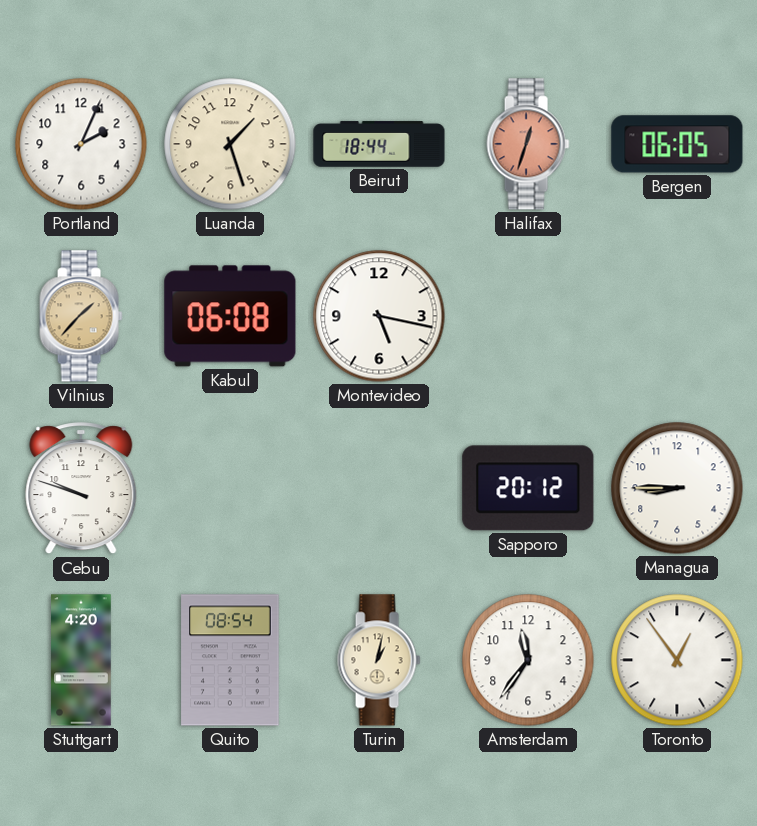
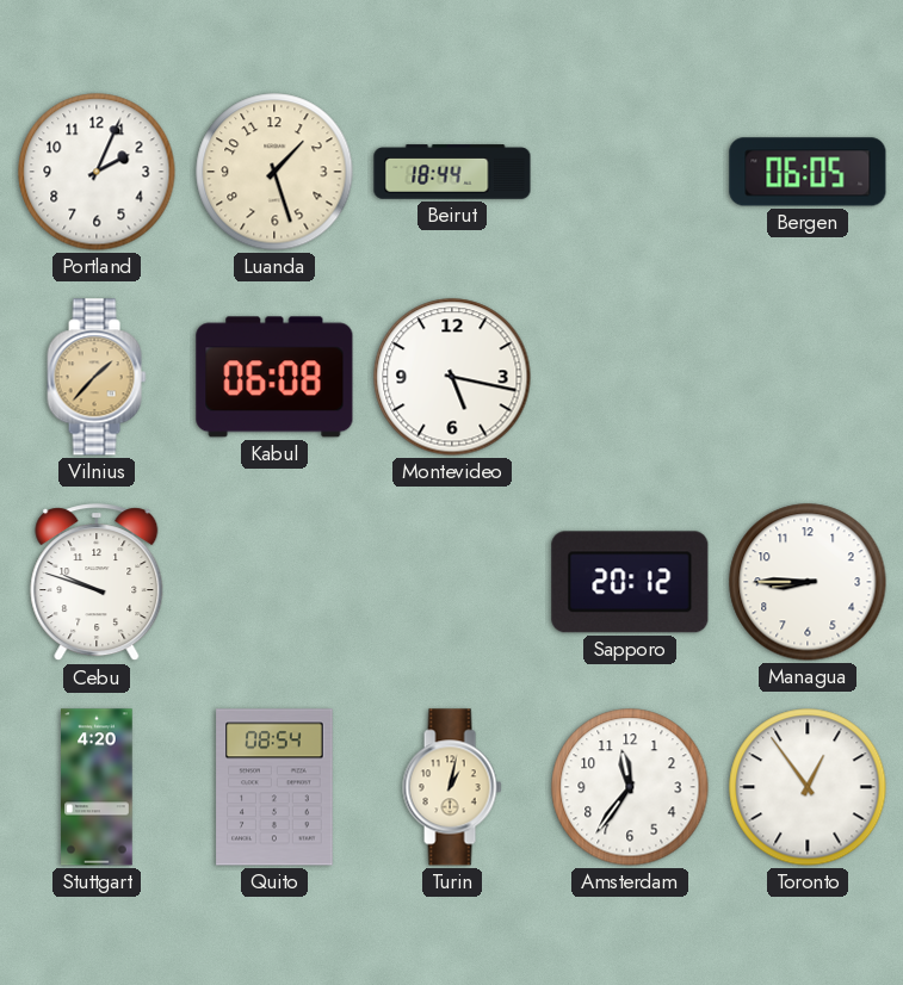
Halifax: 12:33 -> none
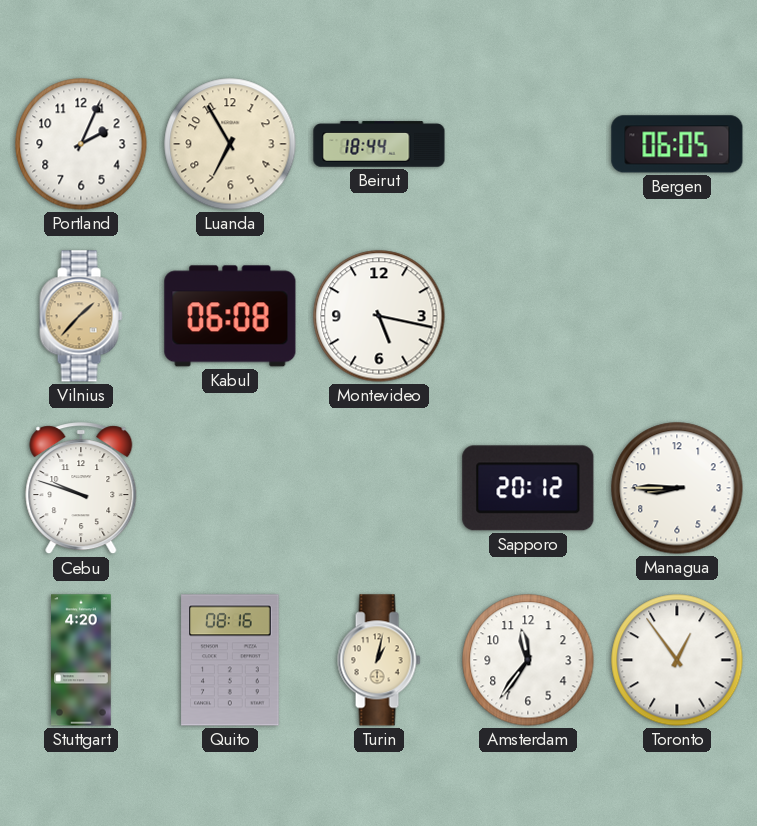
Luanda: 1:27 -> 6:55
Quito: 08:54 -> 08:16
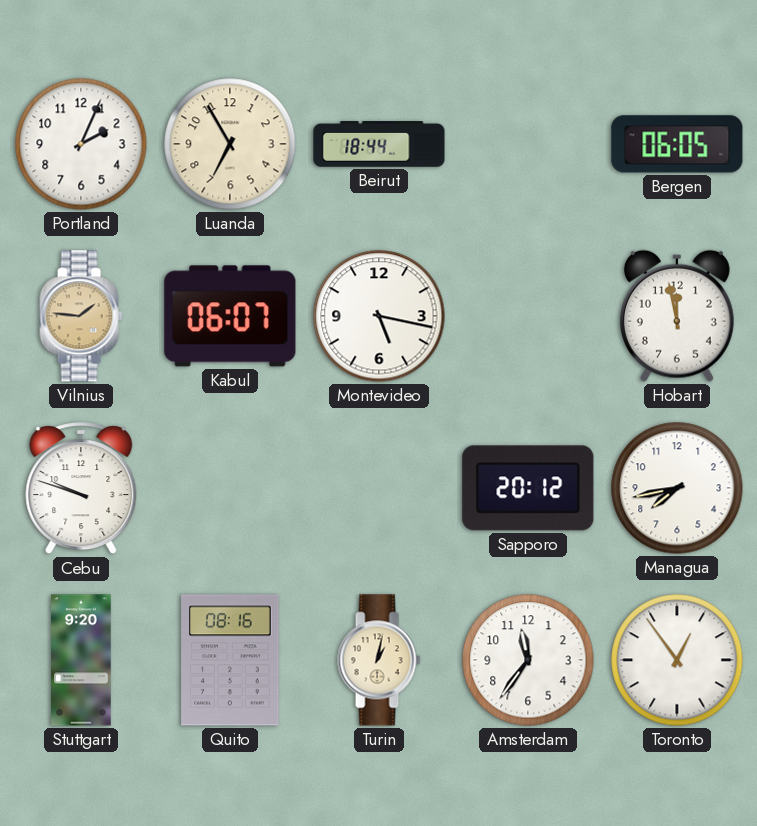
Vilnius: 1:37 -> 1:46
Kabul: 06:08 -> 06:07
Hobart: none -> 11:58
Managua: 8:45 -> 7:43
Stuttgart: 4:20 -> 9:20
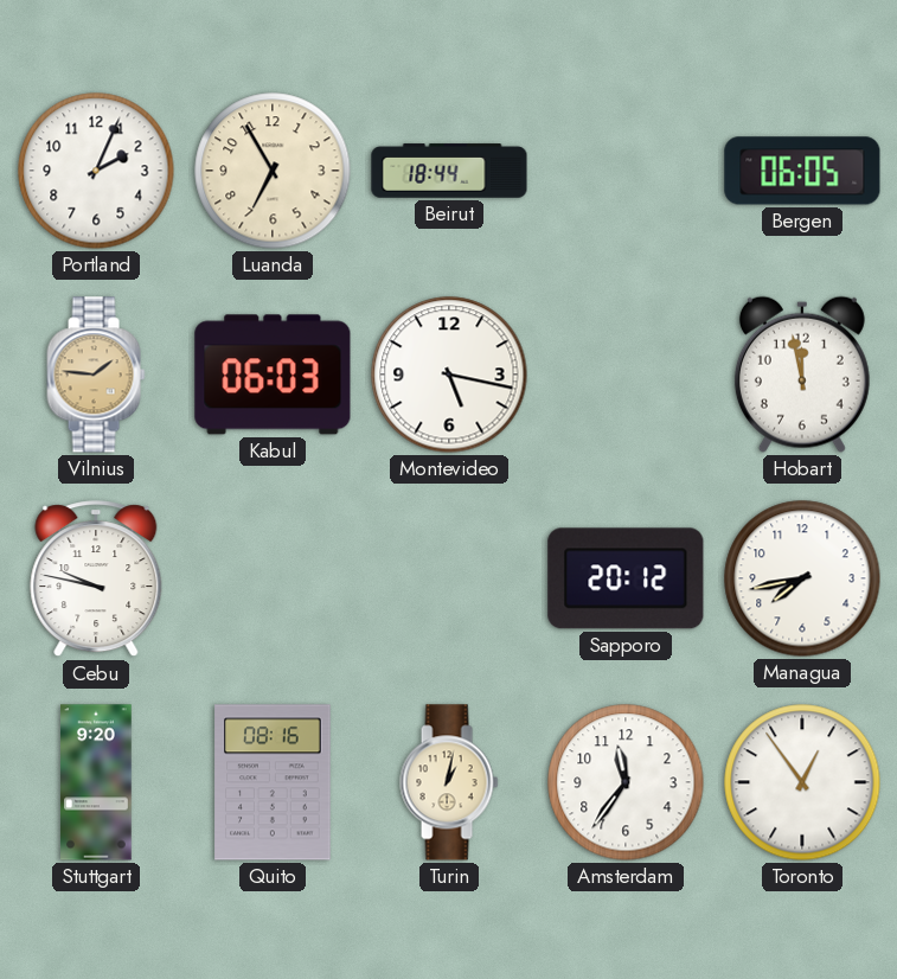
Kabul: 06:07 -> 06:03
Cebu: 9:48 -> 9:47
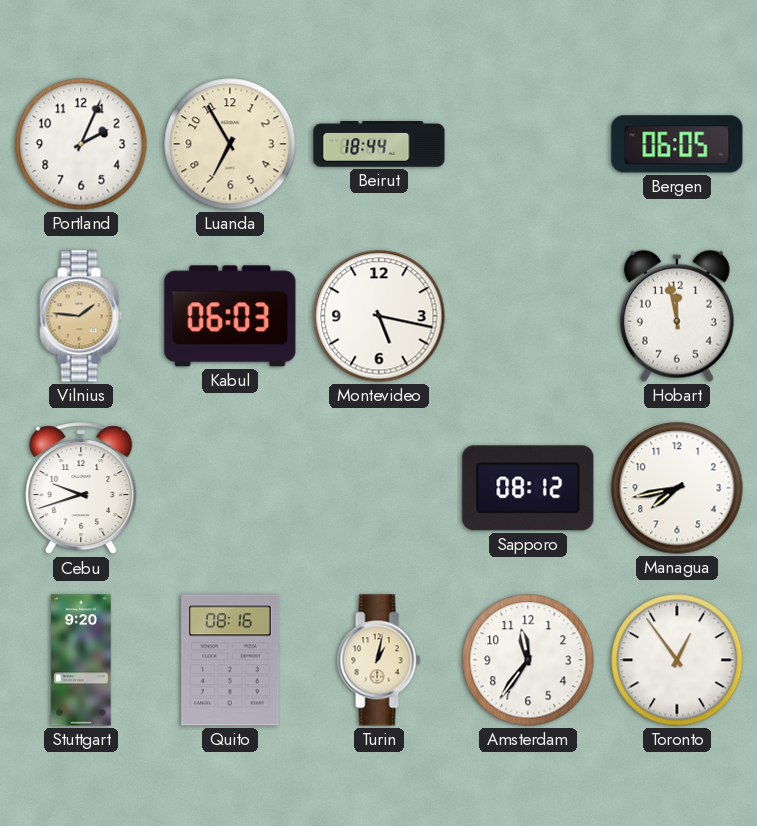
Cebu: 9:47 -> 9:42
Sapporo: 20:12 -> 08:12
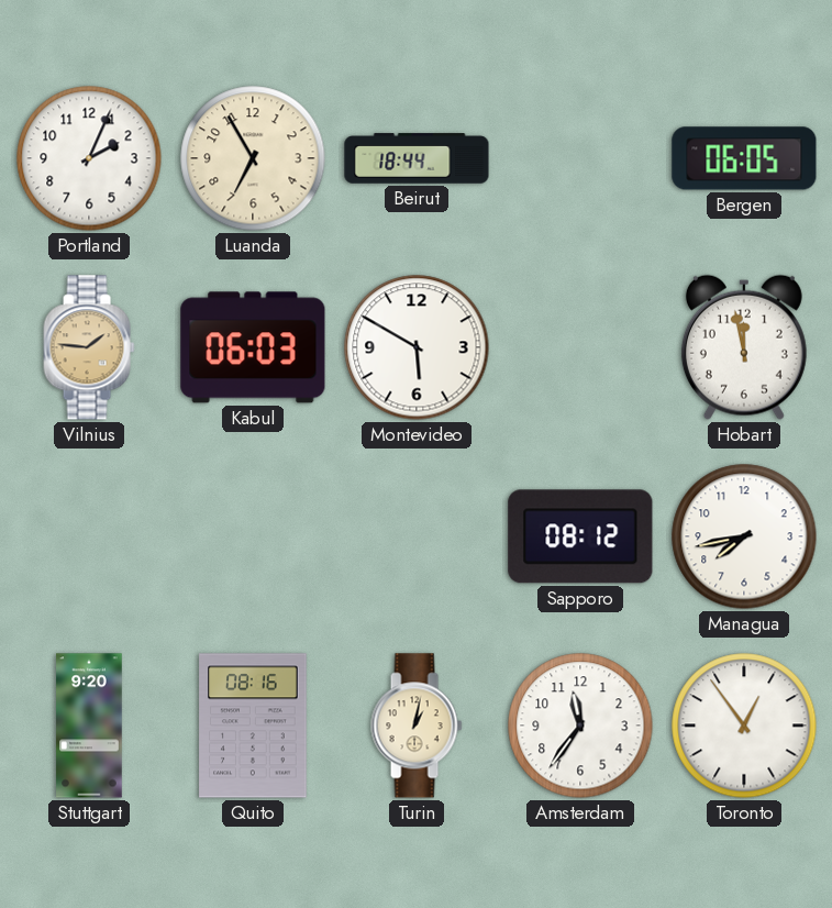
Montevideo: 5:17 -> 5:50
Cebu: 9:42 -> none
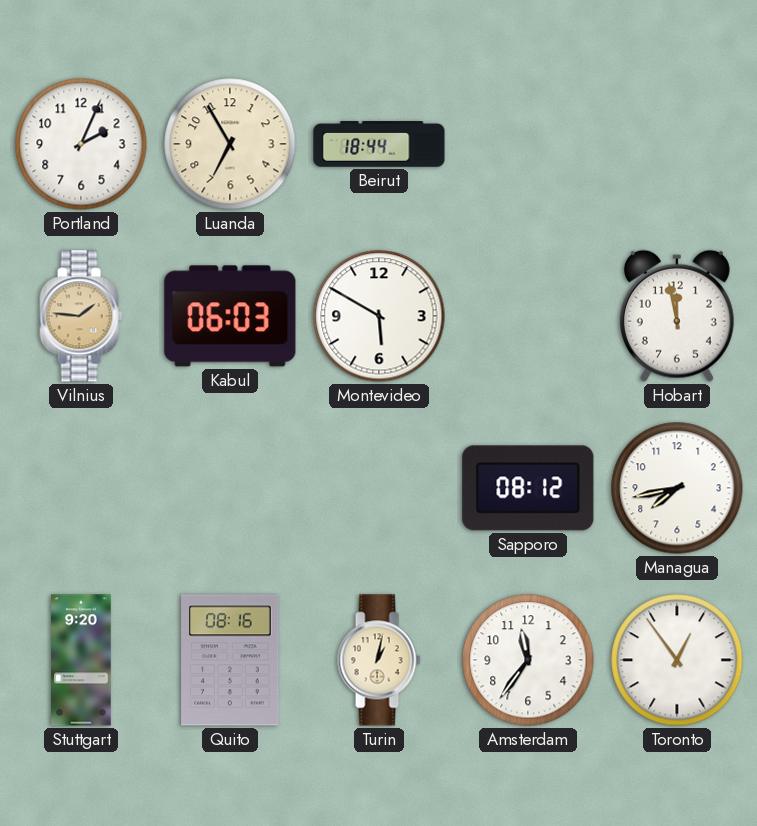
Bergen: 06:05 -> none
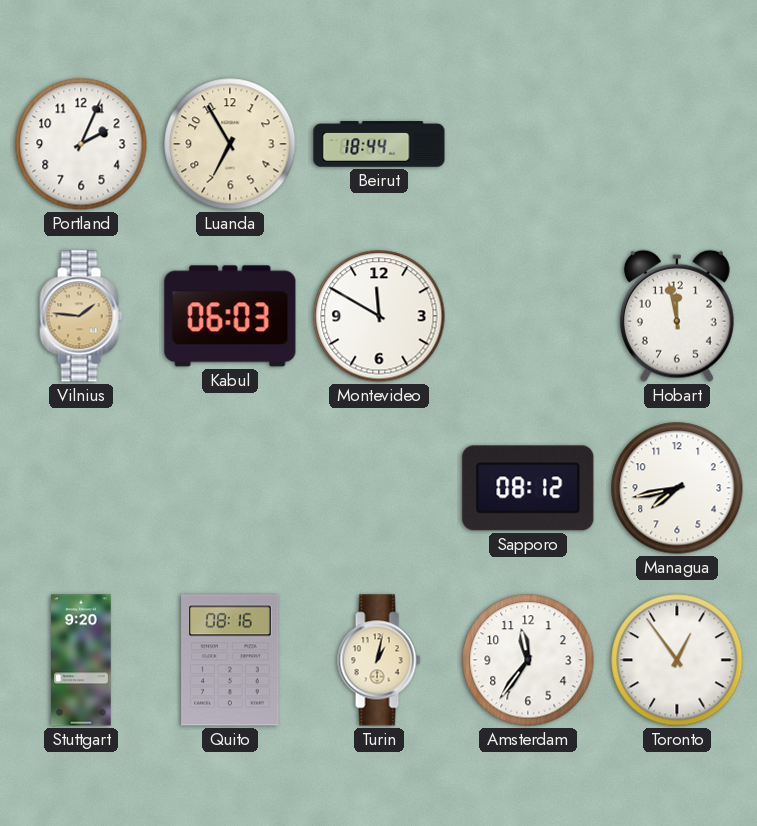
Montevideo: 5:50 -> 11:50
